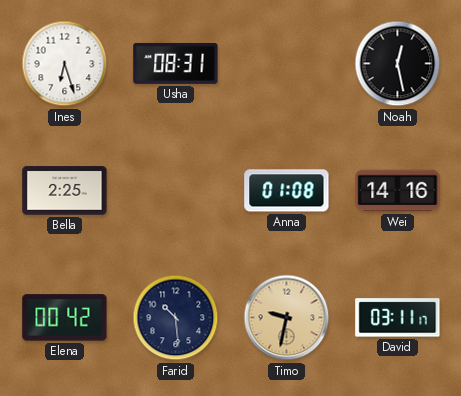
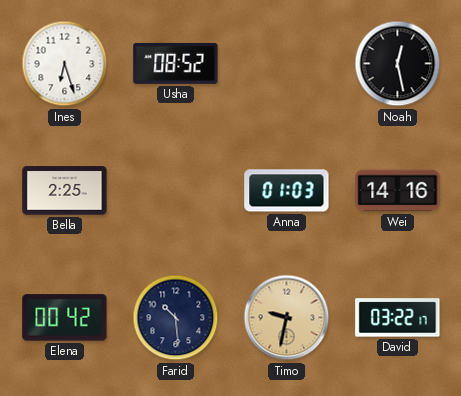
Usha: 08:31 -> 08:52
Anna: 01:08 -> 01:03
David: 03:11 -> 03:22
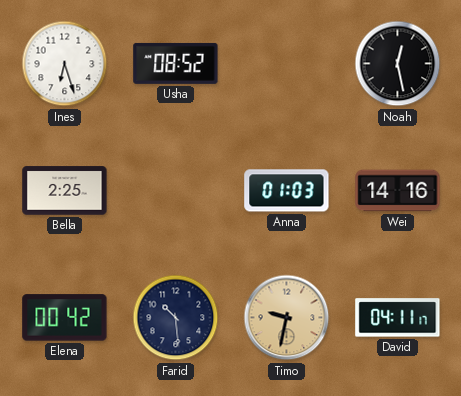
David: 03:22 -> 04:11
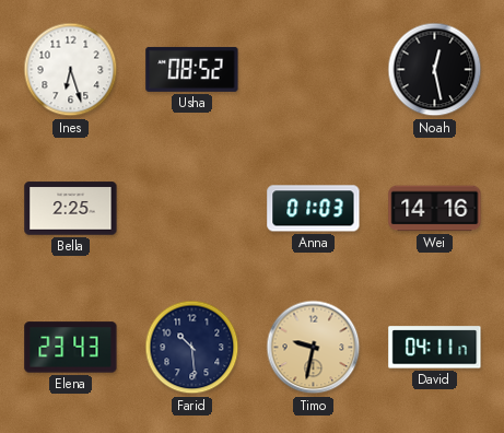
Elena: 00:42 -> 23:43
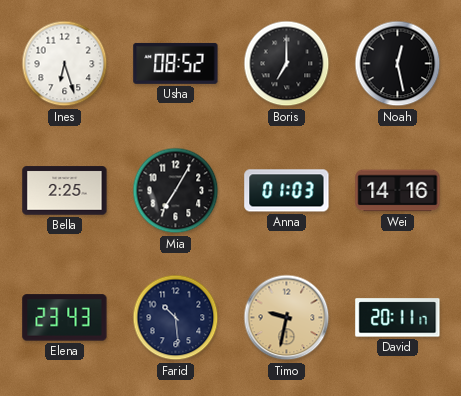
Boris: none -> 7:00
Mia: none -> 7:05
David: 04:11 -> 20:11
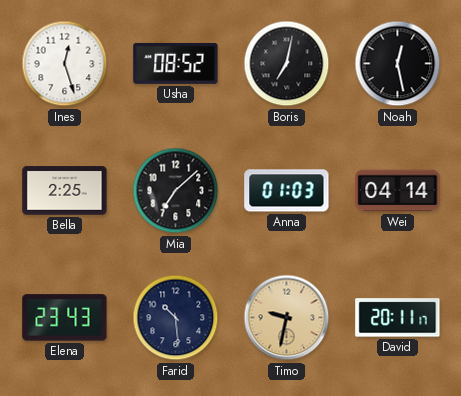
Ines: 6:27 -> 12:27
Boris: 7:00 -> 7:02
Mia: 7:05 -> 7:08
Wei: 14:16 -> 04:14
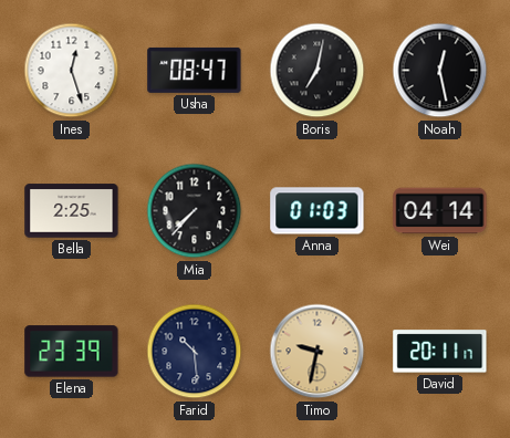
Usha: 08:52 -> 08:47
Mia: 7:08 -> 7:37
Elena: 23:43 -> 23:39
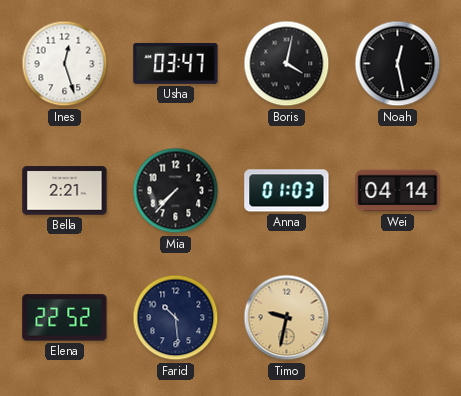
Usha: 08:47 -> 03:47
Boris: 7:02 -> 4:02
Bella: 2:25 -> 2:21
Elena: 23:39 -> 22:52
David: 20:11 -> none
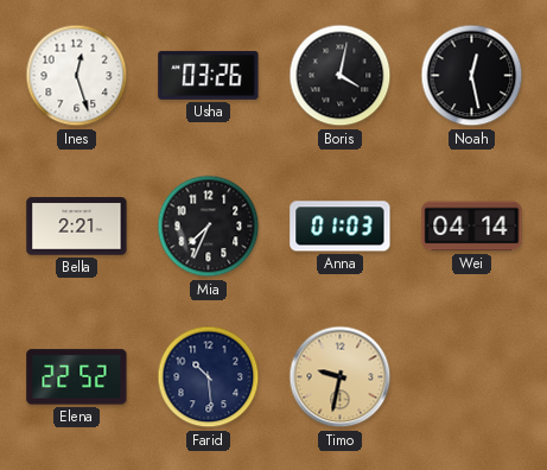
Usha: 03:47 -> 03:26
Mia: 7:37 -> 7:34
